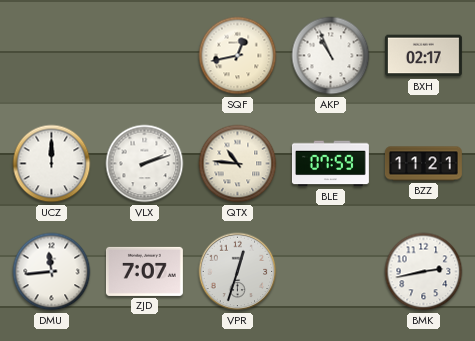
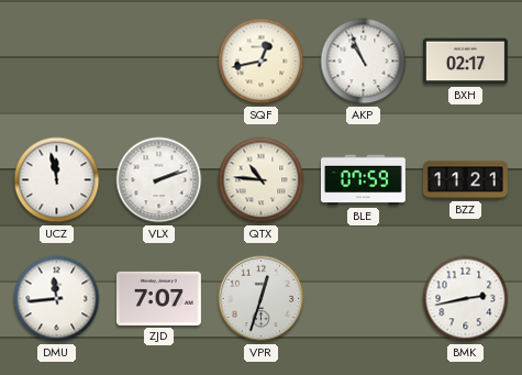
UCZ: 12:00 -> 11:58
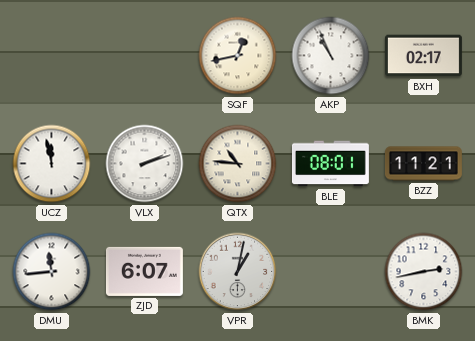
BLE: 07:59 -> 08:01
ZJD: 7:07 -> 6:07
VPR: 12:33 -> 1:02
